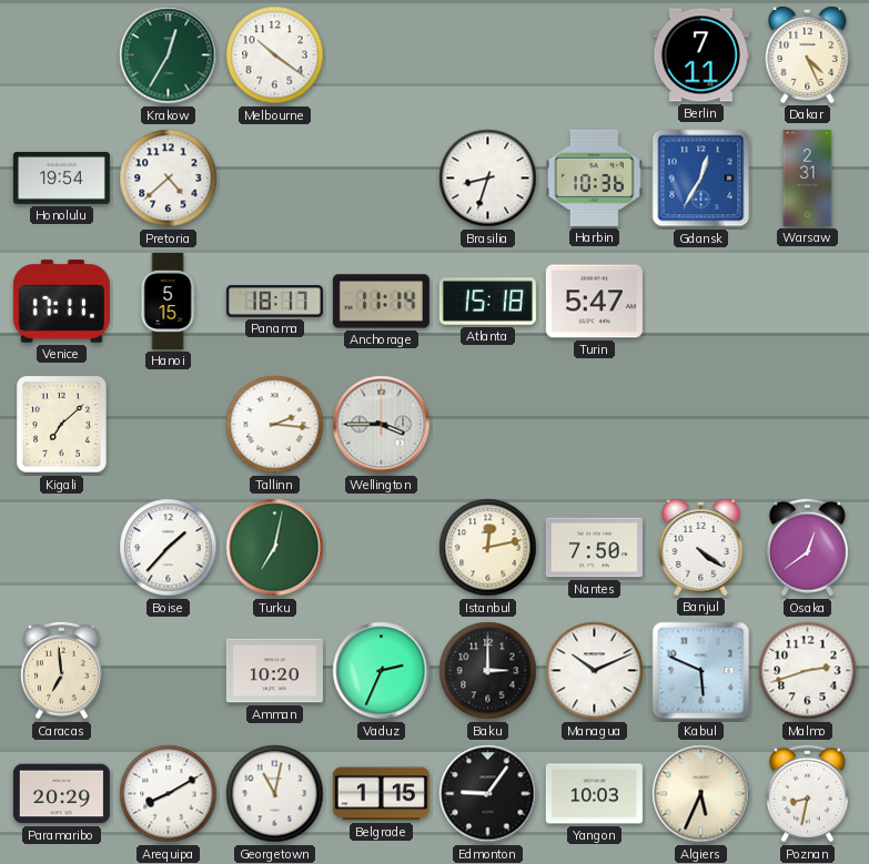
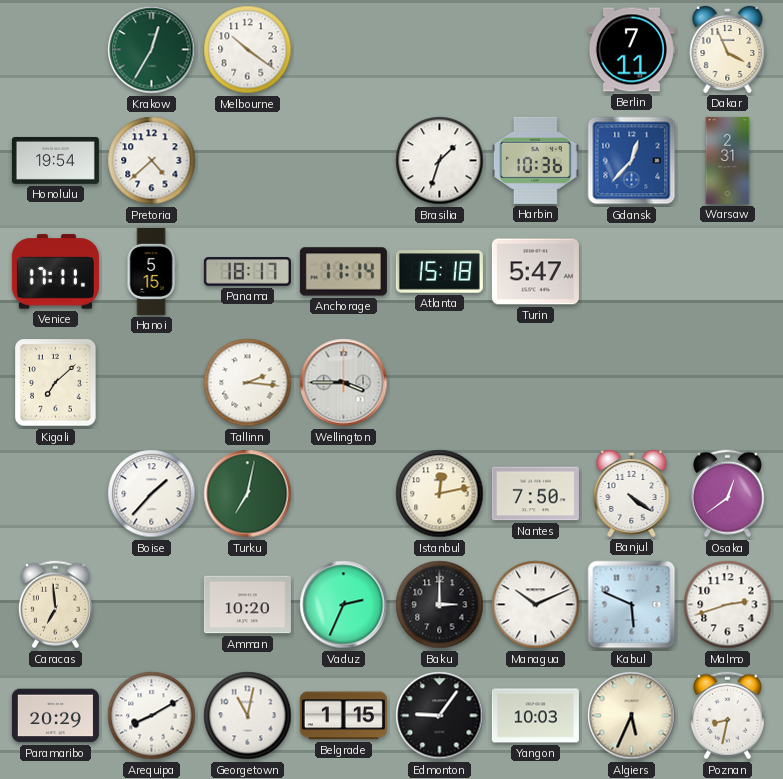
Dakar: 4:26 -> 3:56
Brasilia: 8:33 -> 1:33
Gdansk: 12:35 -> 12:37
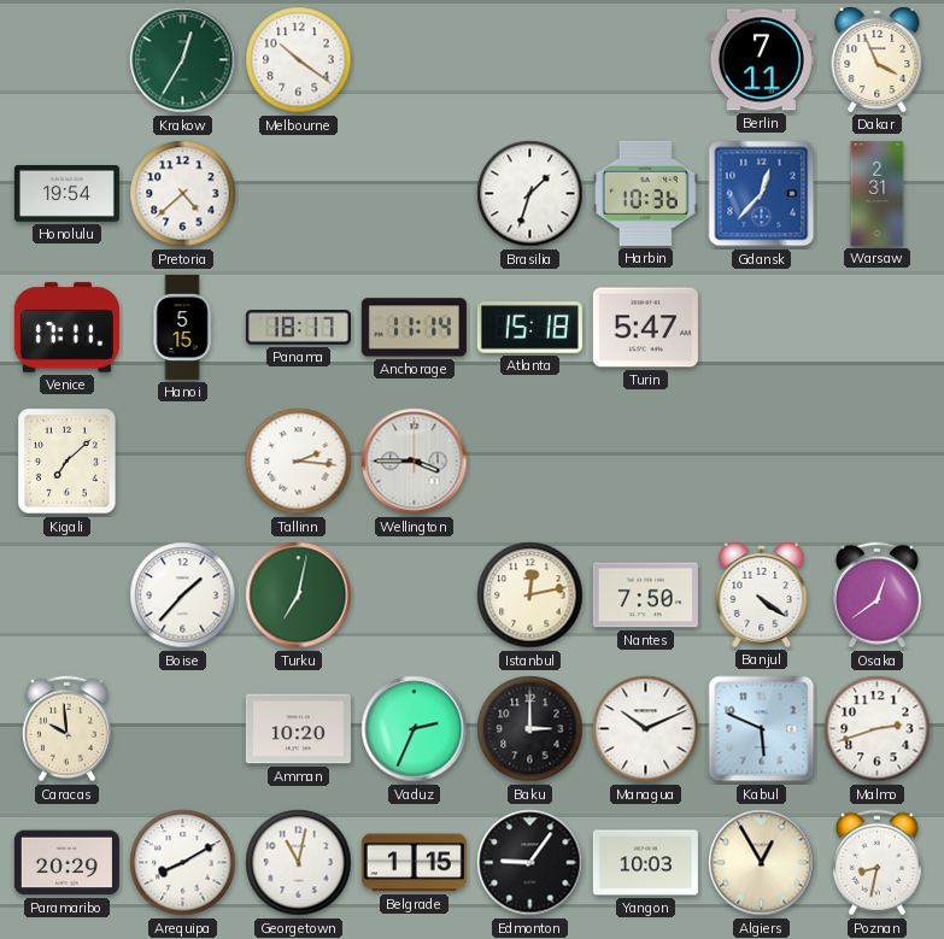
Caracas: 6:59 -> 9:59
Algiers: 5:34 -> 12:55
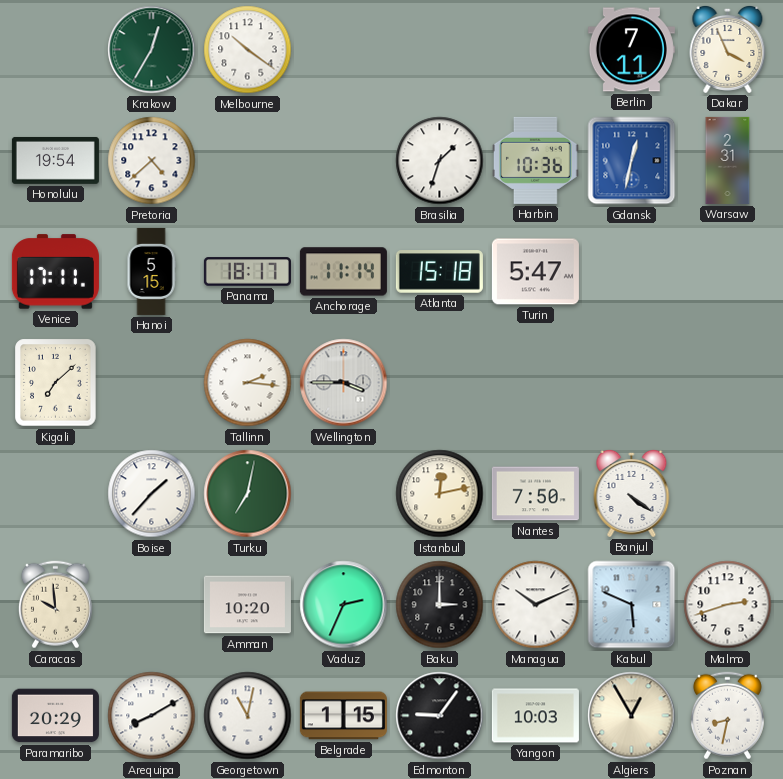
Gdansk: 12:37 -> 12:32
Osaka: 12:39 -> none
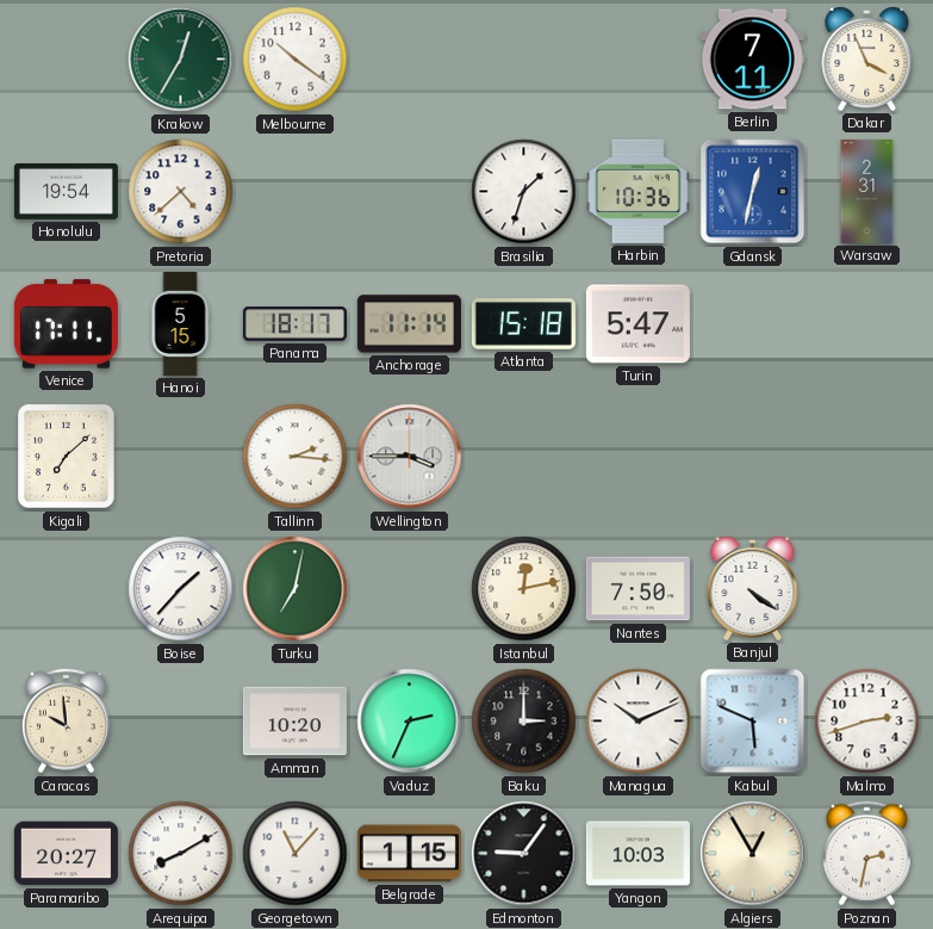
Paramaribo: 20:29 -> 20:27
Georgetown: 11:02 -> 11:07
Poznan: 8:32 -> 2:32
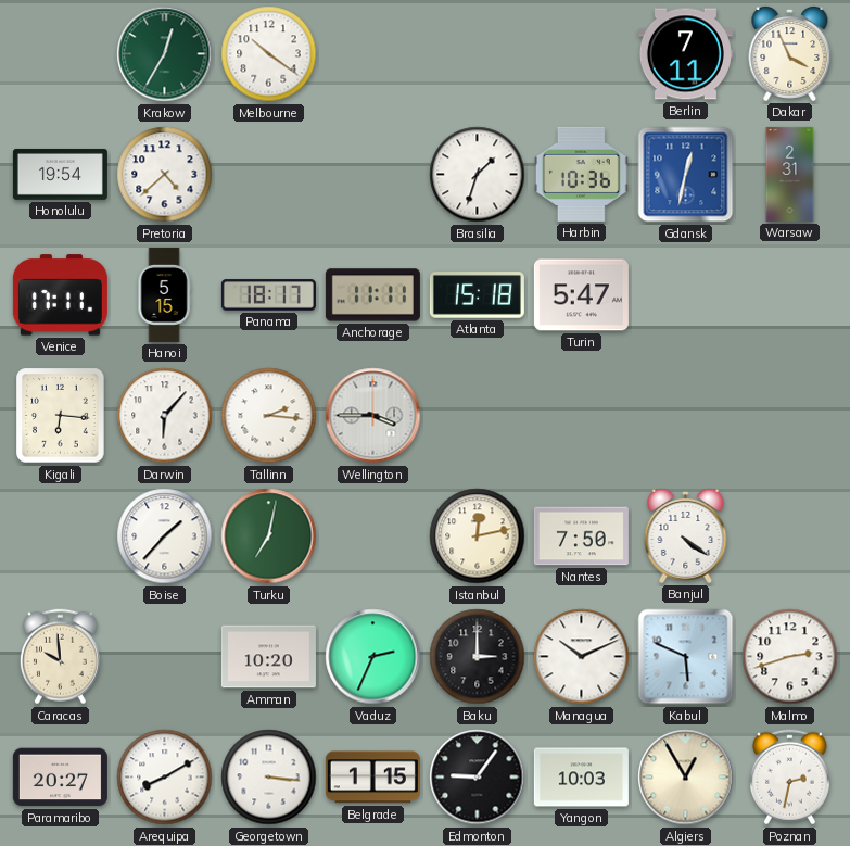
Anchorage: 11:14 -> 11:11
Kigali: 7:08 -> 6:16
Darwin: none -> 6:07
Georgetown: 11:07 -> 3:16
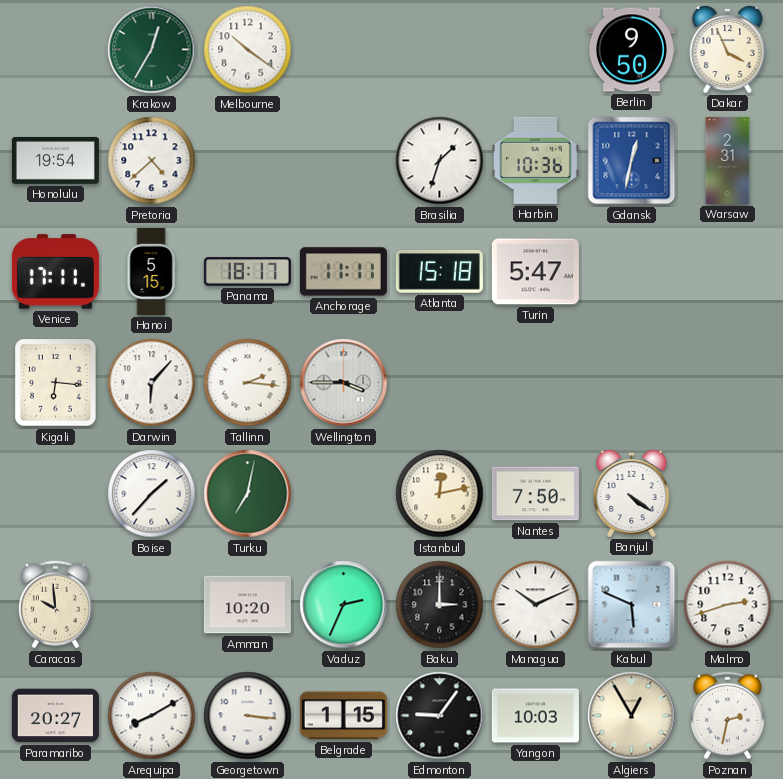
Berlin: 7:11 -> 9:50
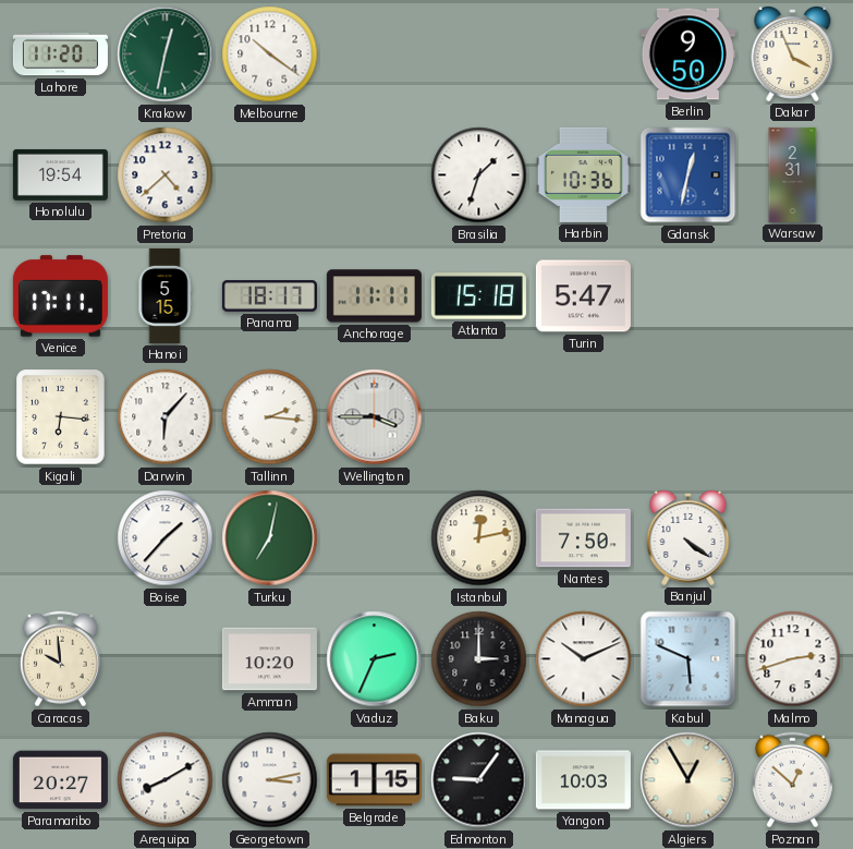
Lahore: none -> 11:20
Krakow: 12:35 -> 12:32
Georgetown: 3:16 -> 3:13
Poznan: 2:32 -> 12:52
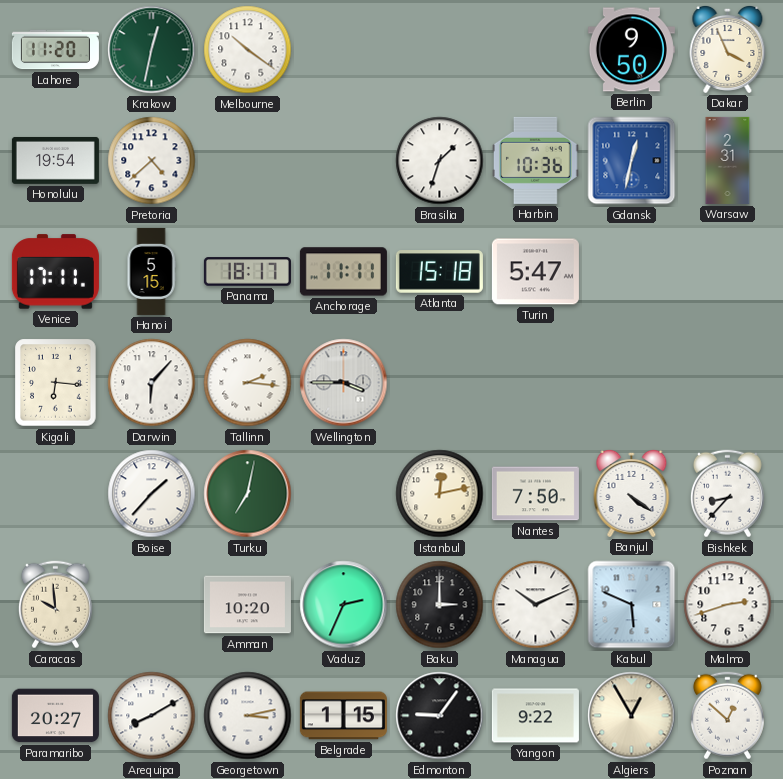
Bishkek: none -> 8:37
Yangon: 10:03 -> 9:22
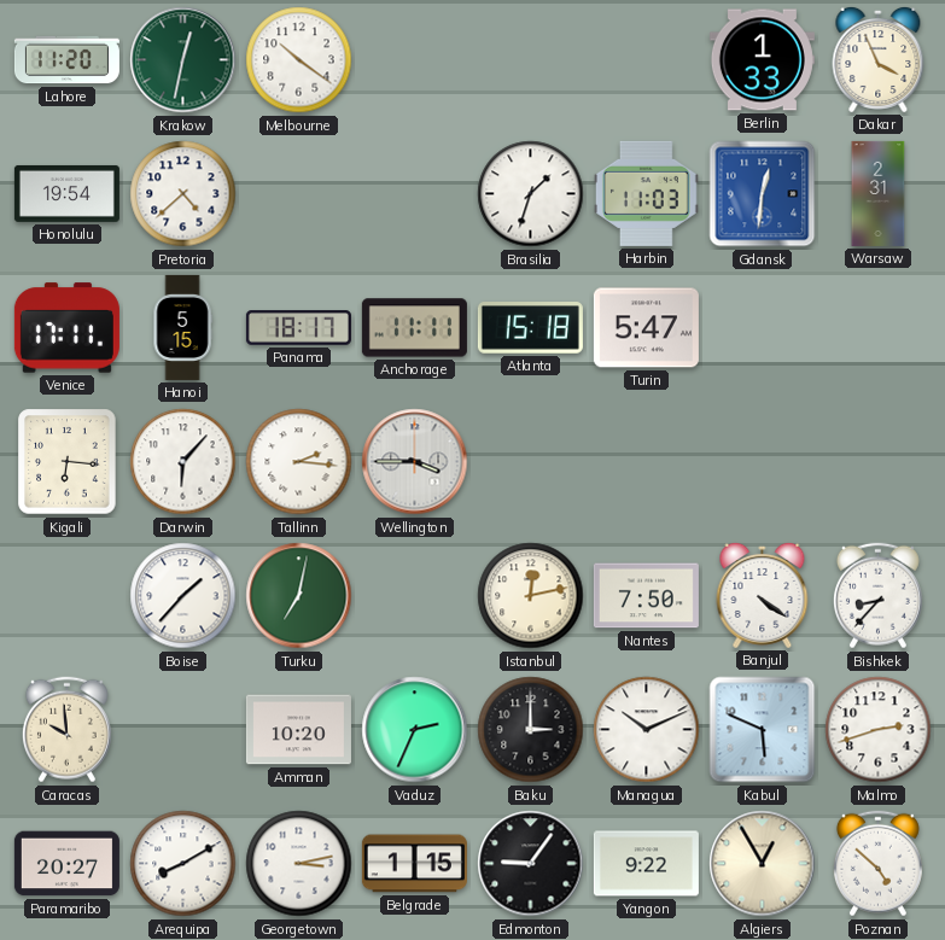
Berlin: 9:50 -> 1:33
Harbin: 10:36 -> 11:03
Gdansk: 12:32 -> 12:31
Poznan: 12:52 -> 4:52
